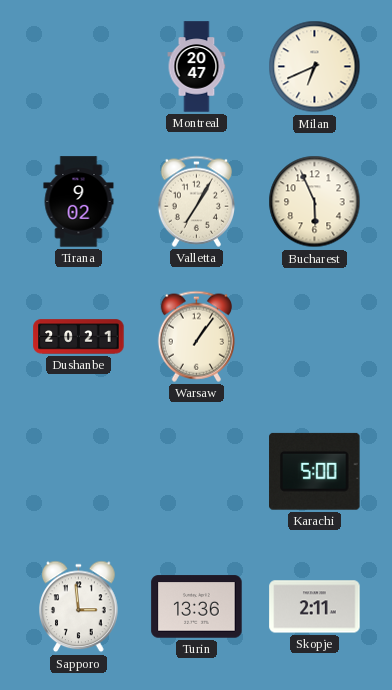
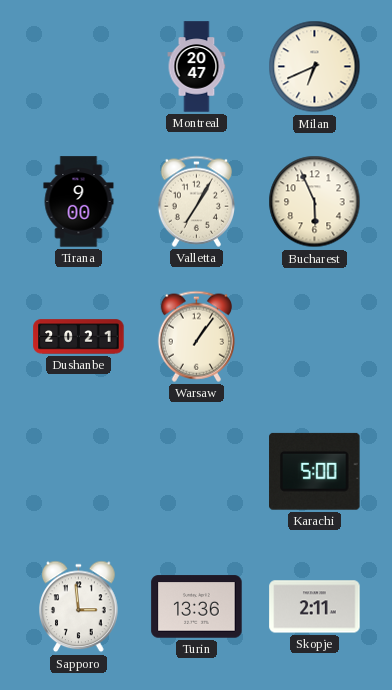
Tirana: 9:02 -> 9:00
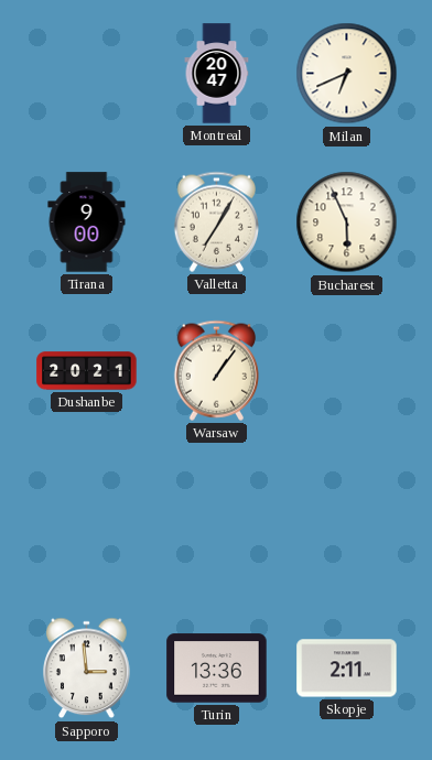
Karachi: 5:00 -> none
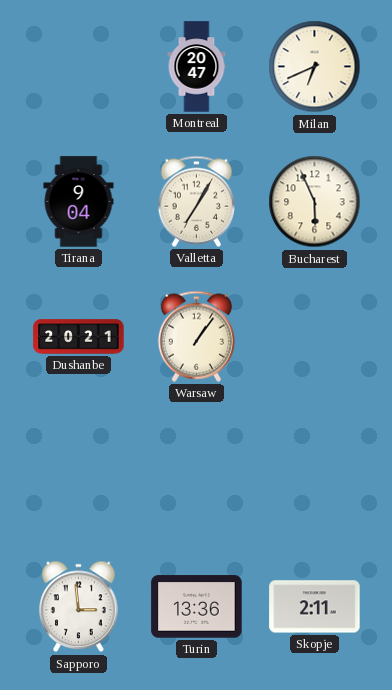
Tirana: 9:00 -> 9:04
